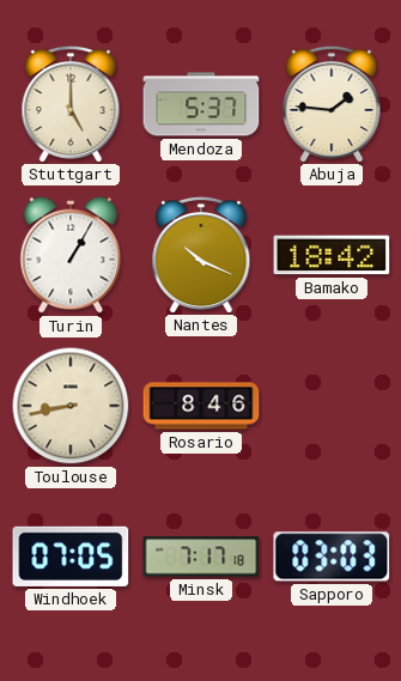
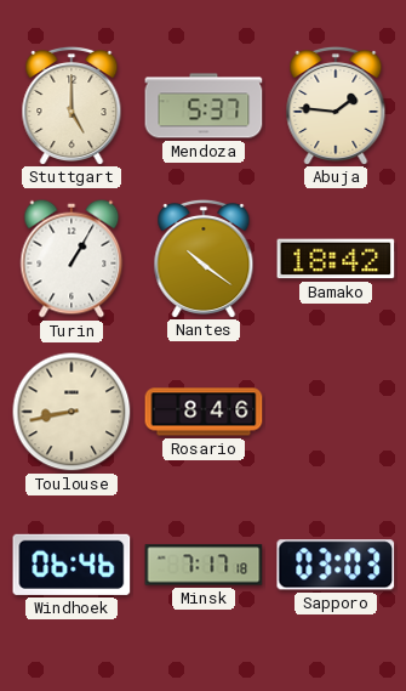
Nantes: 10:19 -> 10:21
Windhoek: 07:05 -> 06:46
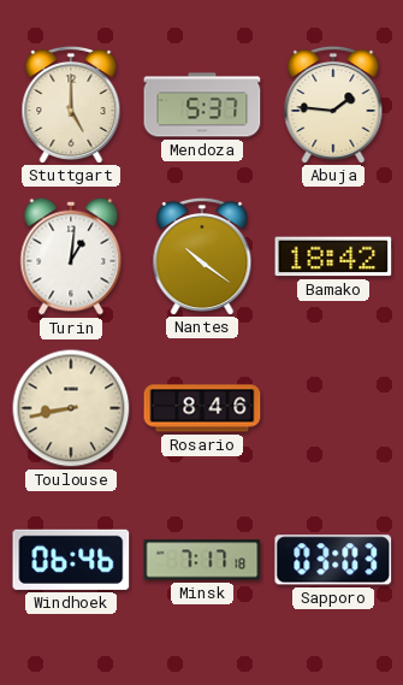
Turin: 1:05 -> 1:01
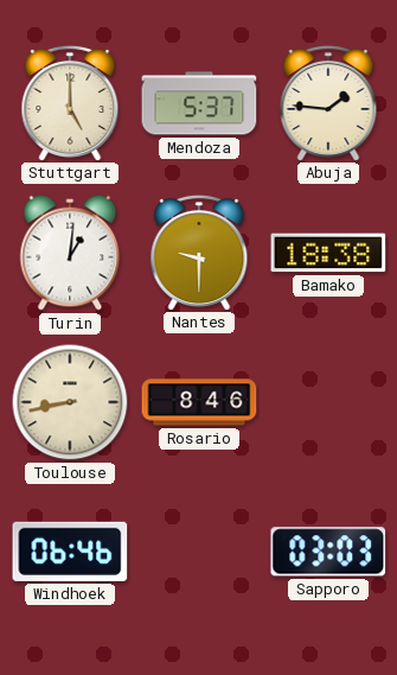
Nantes: 10:21 -> 9:30
Bamako: 18:42 -> 18:38
Minsk: 7:17 -> none
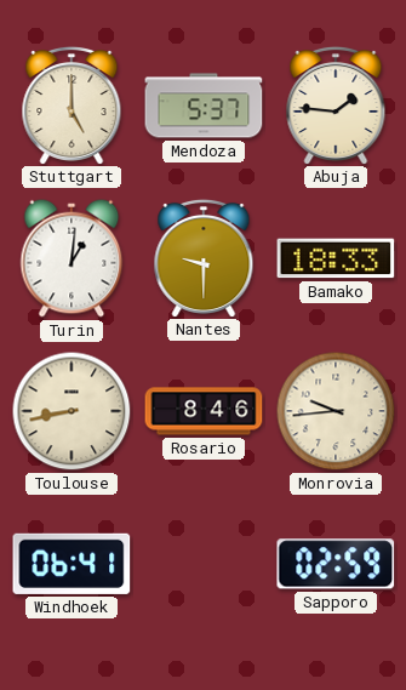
Bamako: 18:38 -> 18:33
Monrovia: none -> 9:44
Windhoek: 06:46 -> 06:41
Sapporo: 03:03 -> 02:59
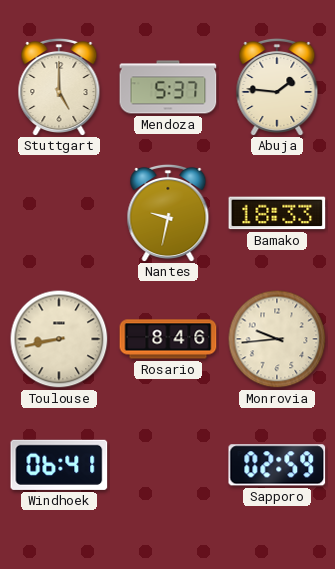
Turin: 1:01 -> none
Nantes: 9:30 -> 9:32
